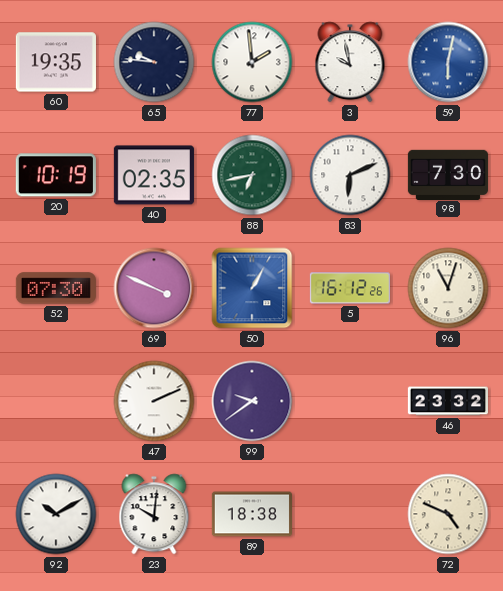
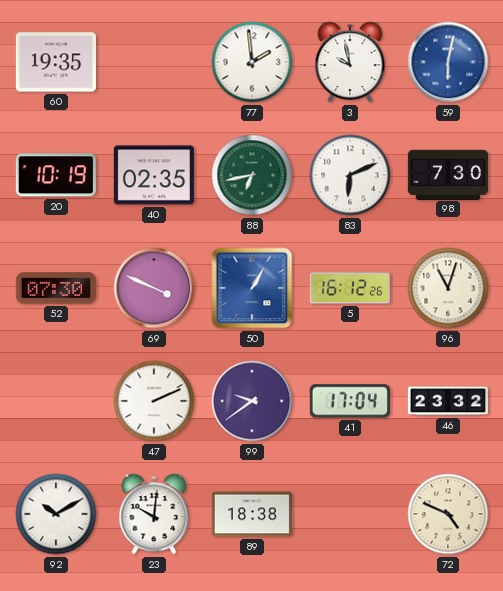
65: 9:46 -> none
41: none -> 17:04
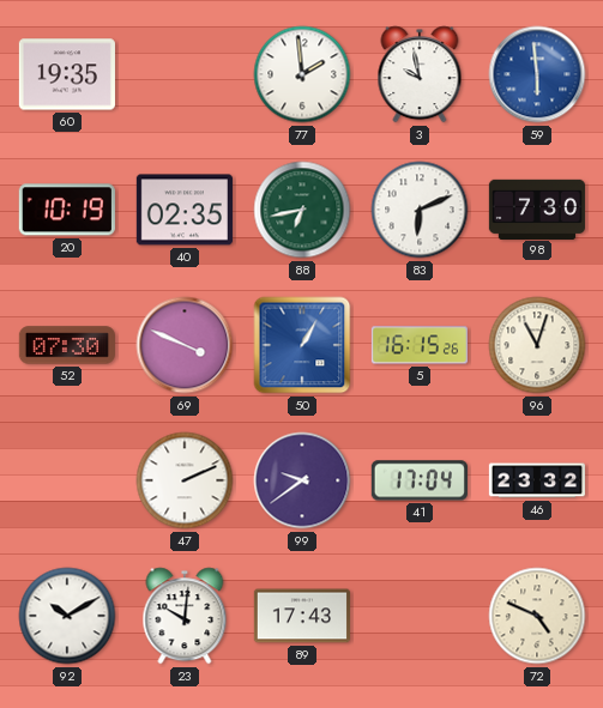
59: 6:02 -> 5:59
5: 16:12 -> 16:15
89: 18:38 -> 17:43
